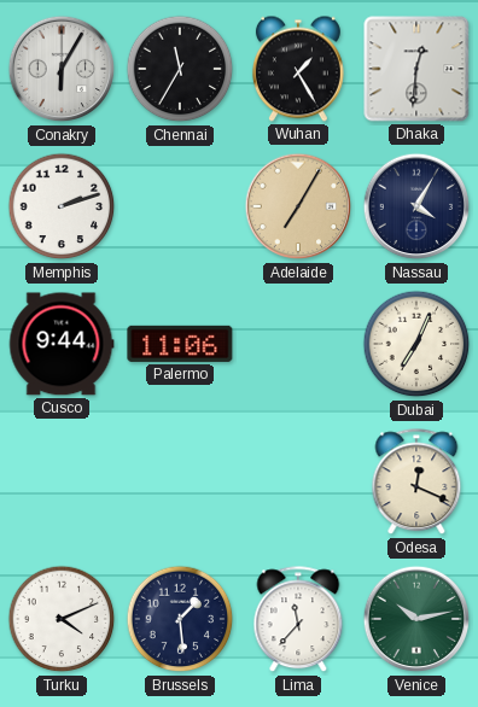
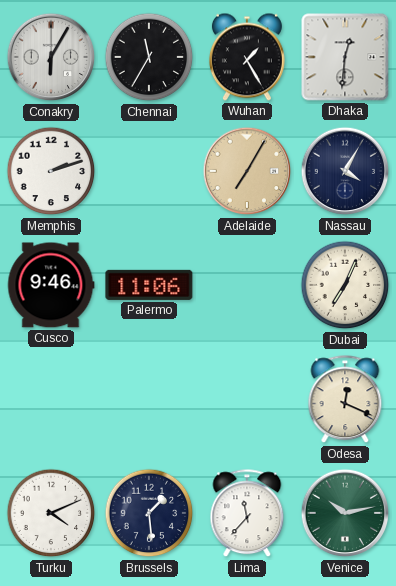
Cusco: 9:44 -> 9:46
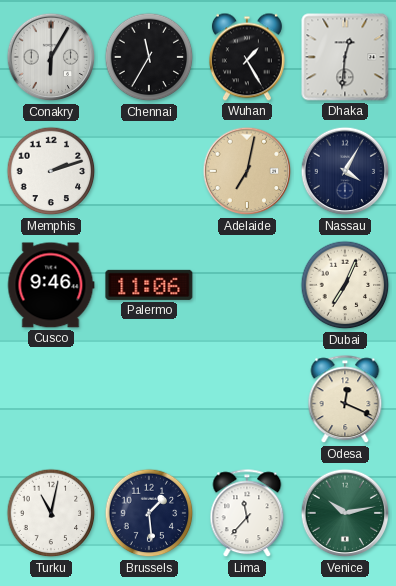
Adelaide: 7:05 -> 7:02
Turku: 4:11 -> 11:02
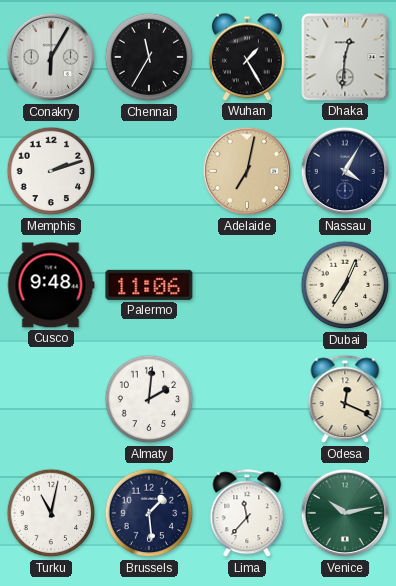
Cusco: 9:46 -> 9:48
Almaty: none -> 2:01
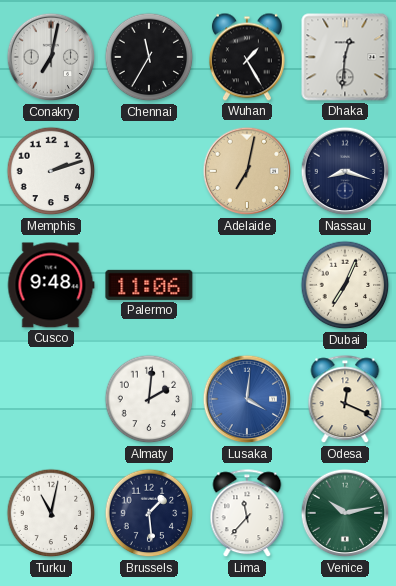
Conakry: 6:05 -> 7:02
Nassau: 4:05 -> 8:18
Lusaka: none -> 4:01
